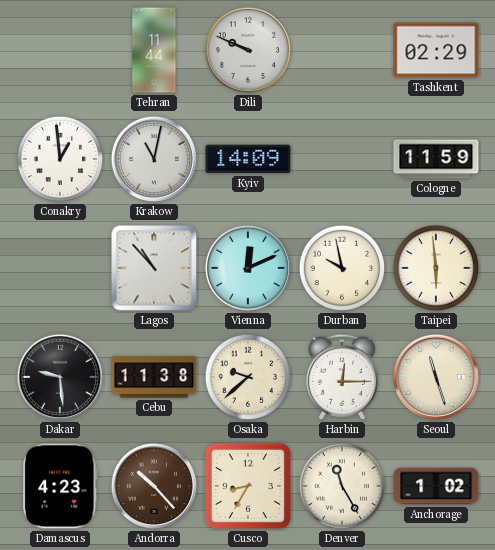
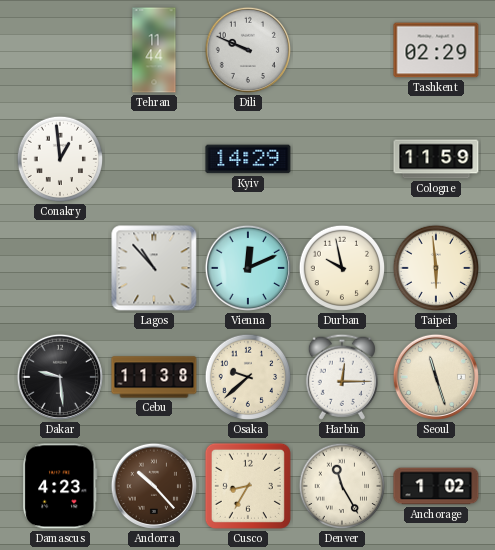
Krakow: 11:02 -> none
Kyiv: 14:09 -> 14:29
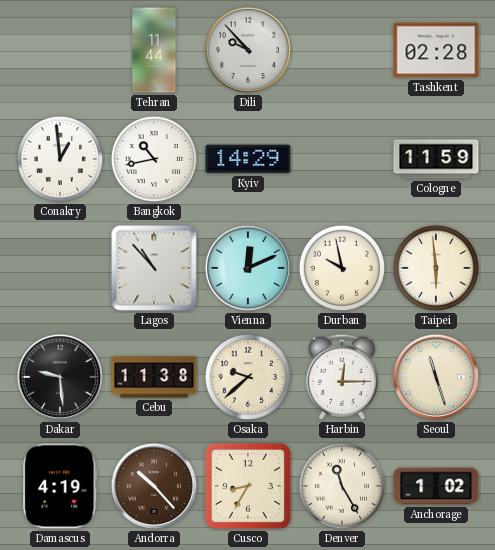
Dili: 9:49 -> 9:53
Tashkent: 02:29 -> 02:28
Bangkok: none -> 10:43
Damascus: 4:23 -> 4:19
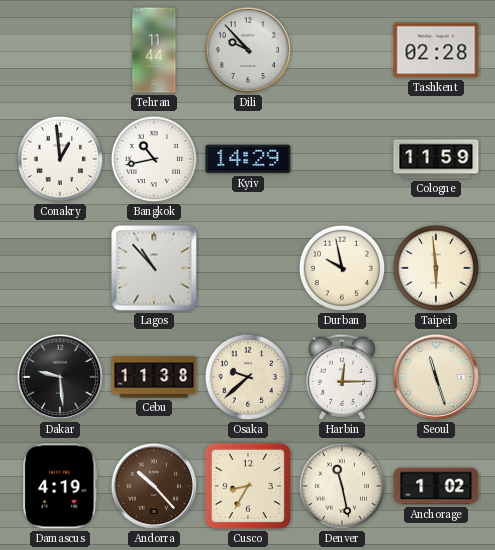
Vienna: 12:11 -> none
Denver: 11:25 -> 11:28
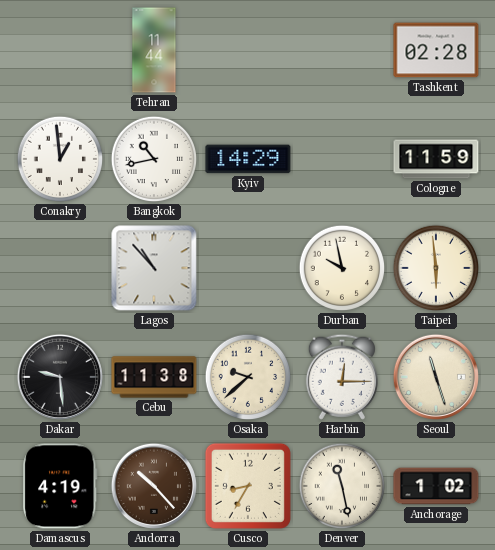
Dili: 9:53 -> none
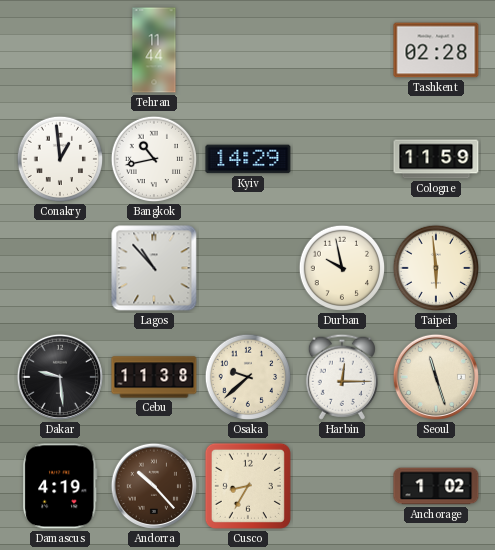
Denver: 11:28 -> none
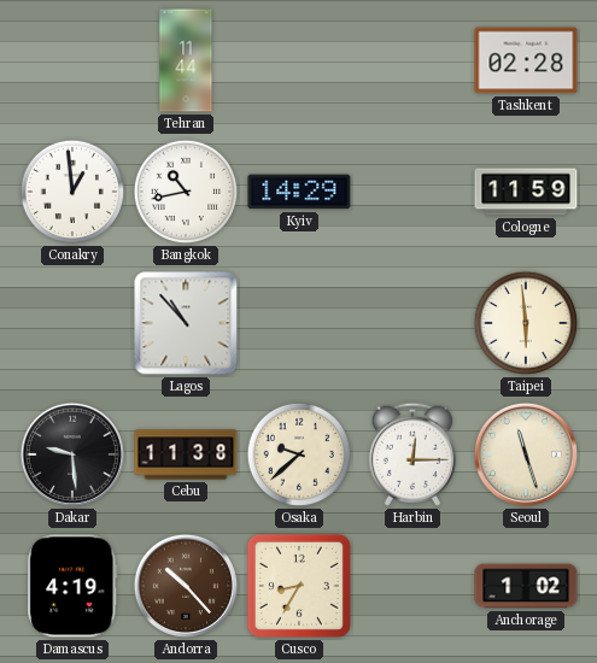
Durban: 9:58 -> none
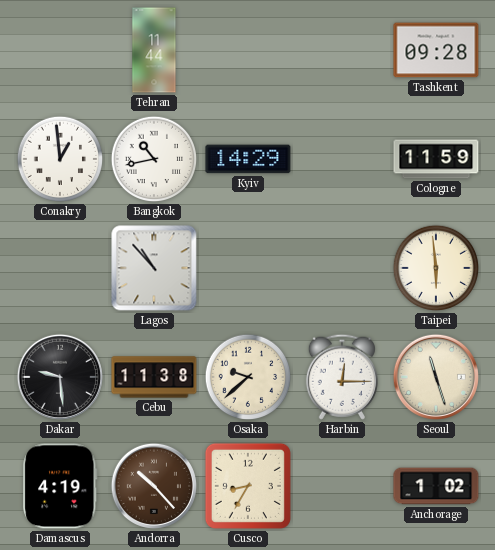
Tashkent: 02:28 -> 09:28
